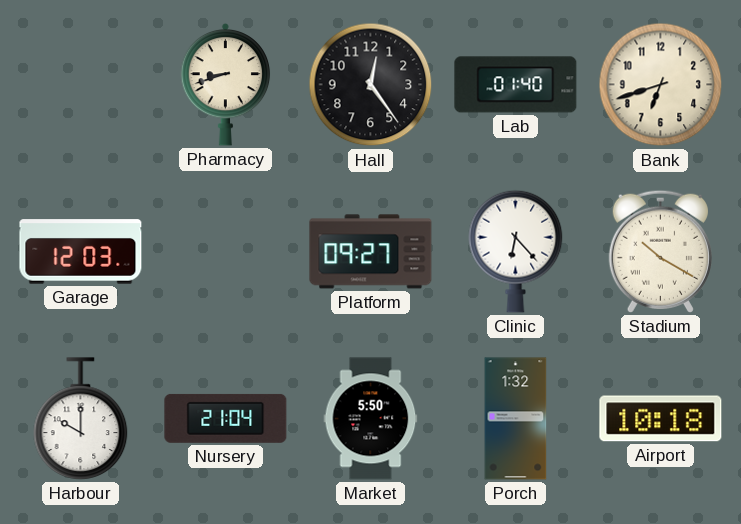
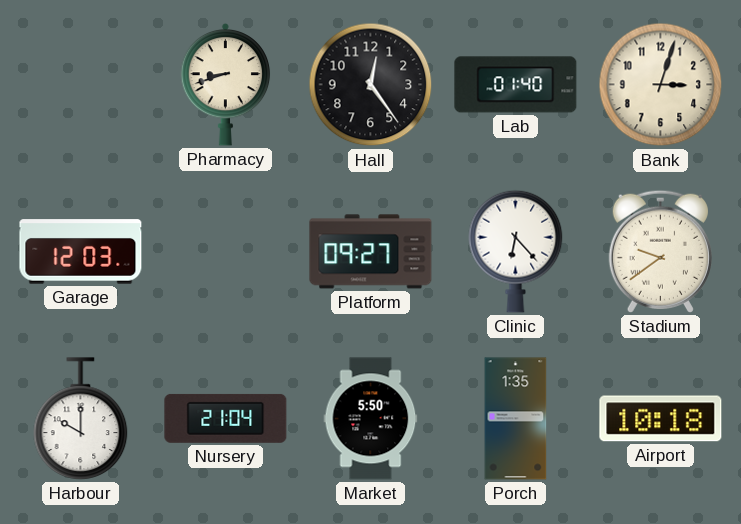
Bank: 6:42 -> 3:03
Stadium: 10:20 -> 9:39
Porch: 1:32 -> 1:35
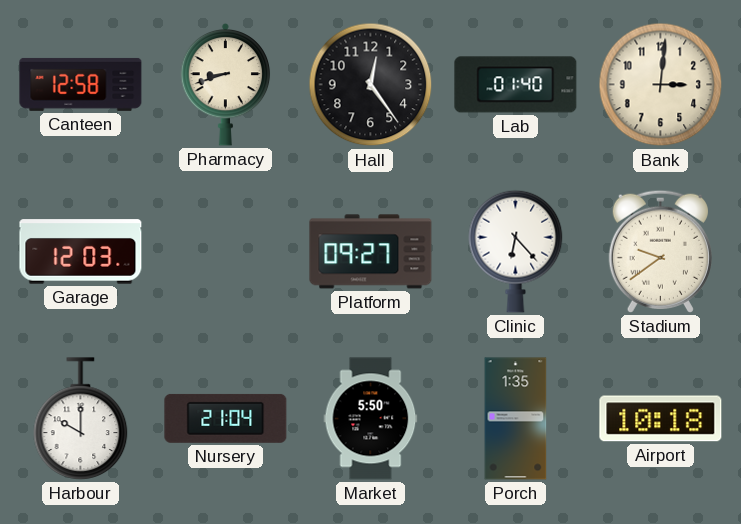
Canteen: none -> 12:58
Bank: 3:03 -> 3:01
